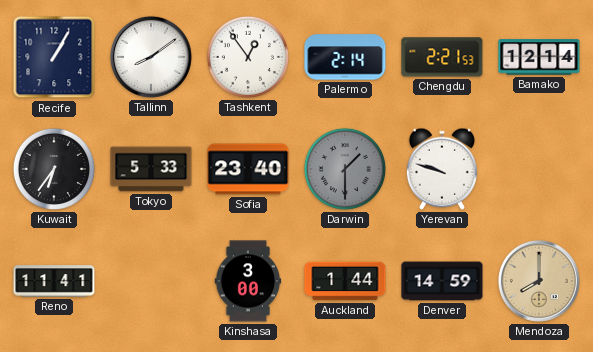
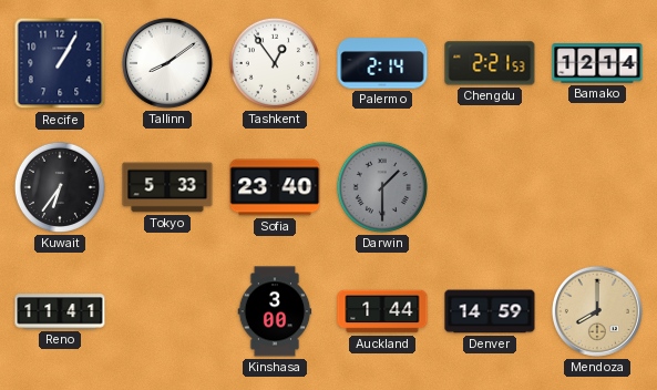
Yerevan: 9:48 -> none
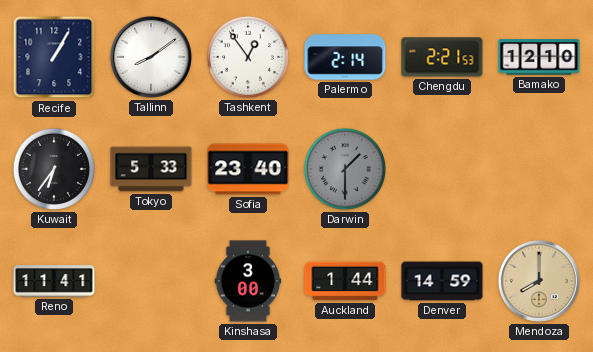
Bamako: 12:14 -> 12:10
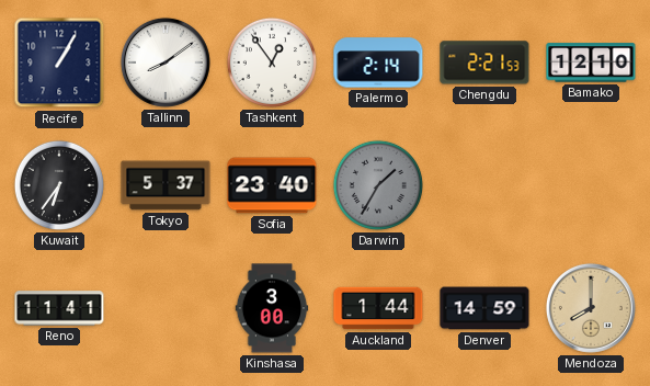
Tokyo: 5:33 -> 5:37
Darwin: 1:30 -> 1:35
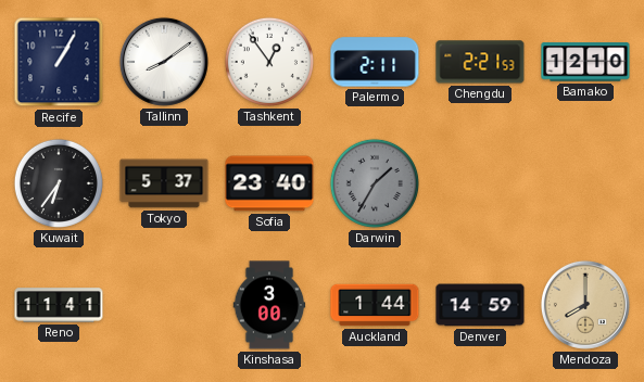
Palermo: 2:14 -> 2:11
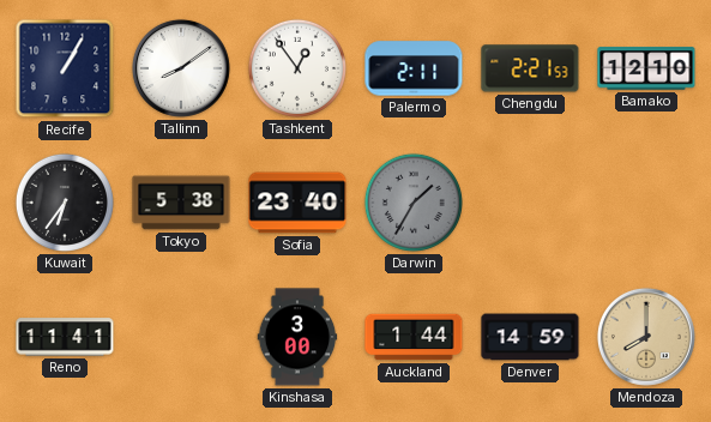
Tokyo: 5:37 -> 5:38
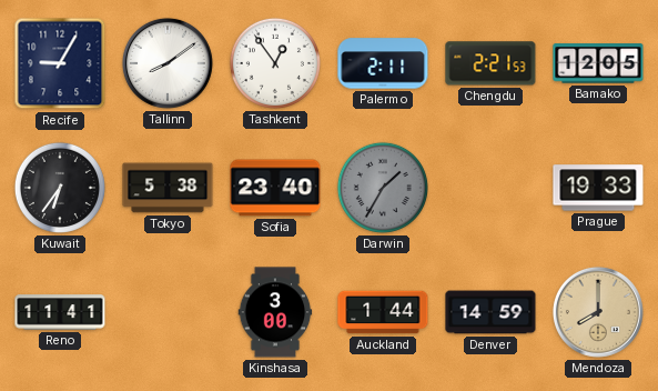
Recife: 1:05 -> 9:05
Bamako: 12:10 -> 12:05
Prague: none -> 19:33
